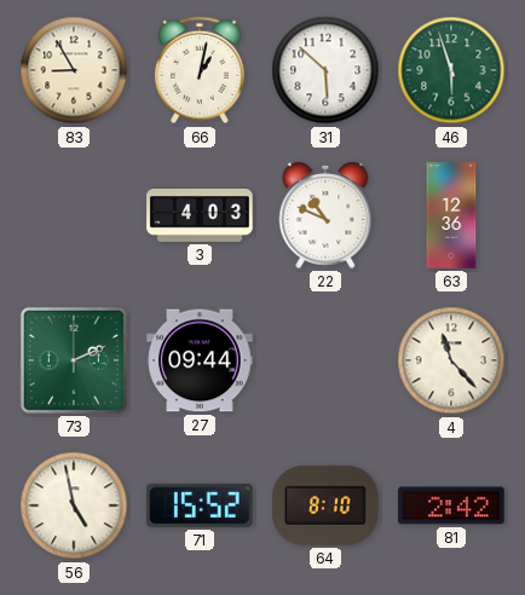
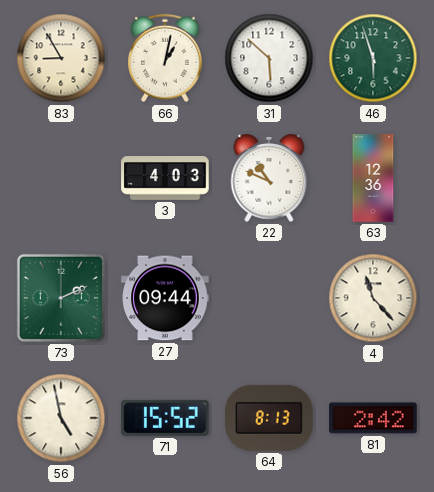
64: 8:10 -> 8:13
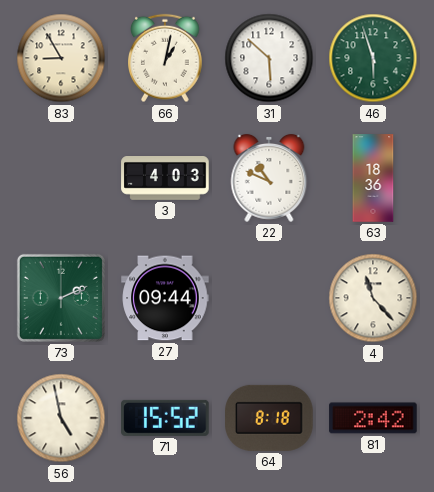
63: 12:36 -> 18:36
64: 8:13 -> 8:18
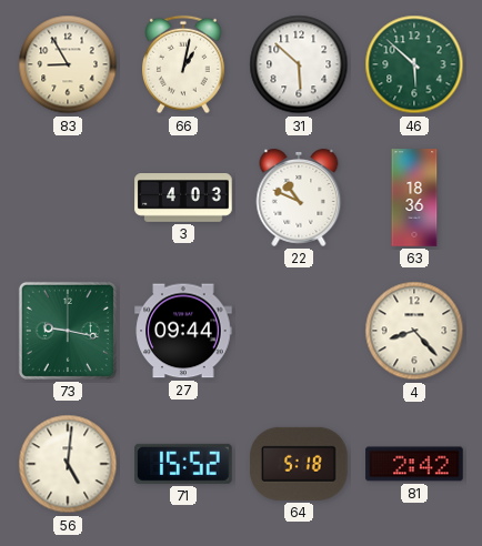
46: 5:57 -> 5:52
73: 2:11 -> 9:17
4: 11:23 -> 8:23
56: 4:58 -> 5:01
64: 8:18 -> 5:18
